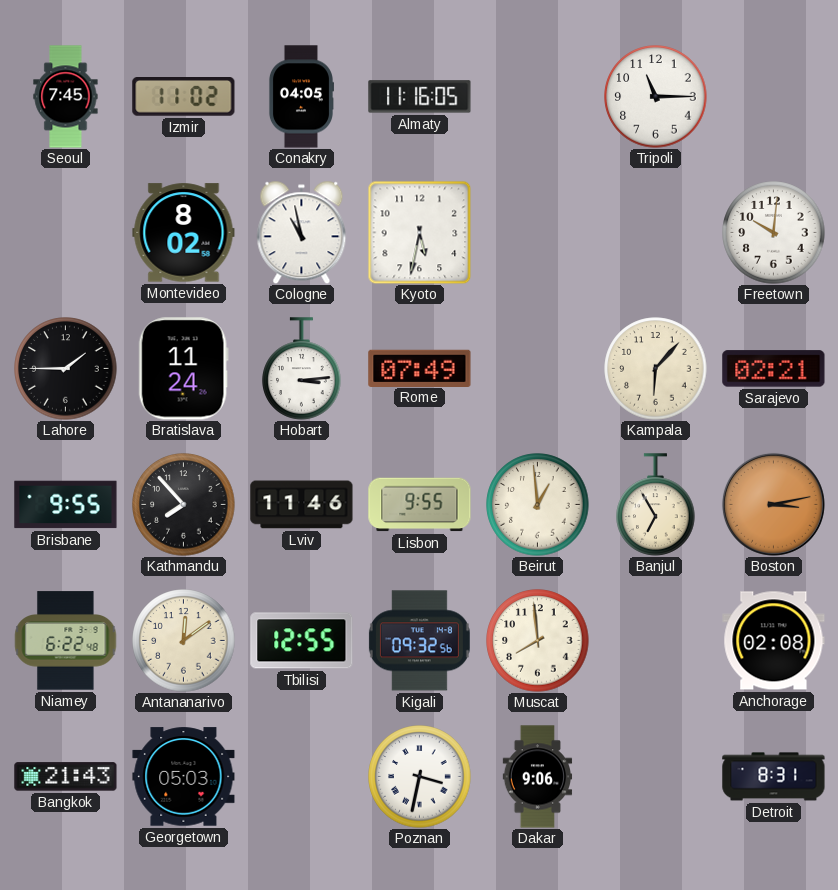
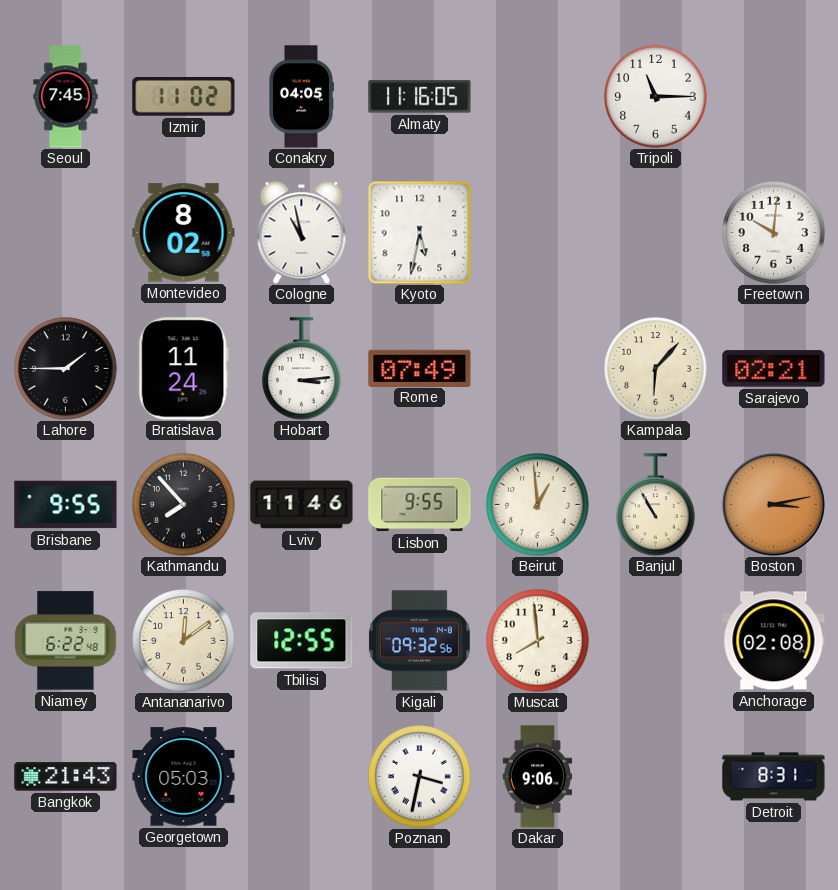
Banjul: 6:55 -> 10:55
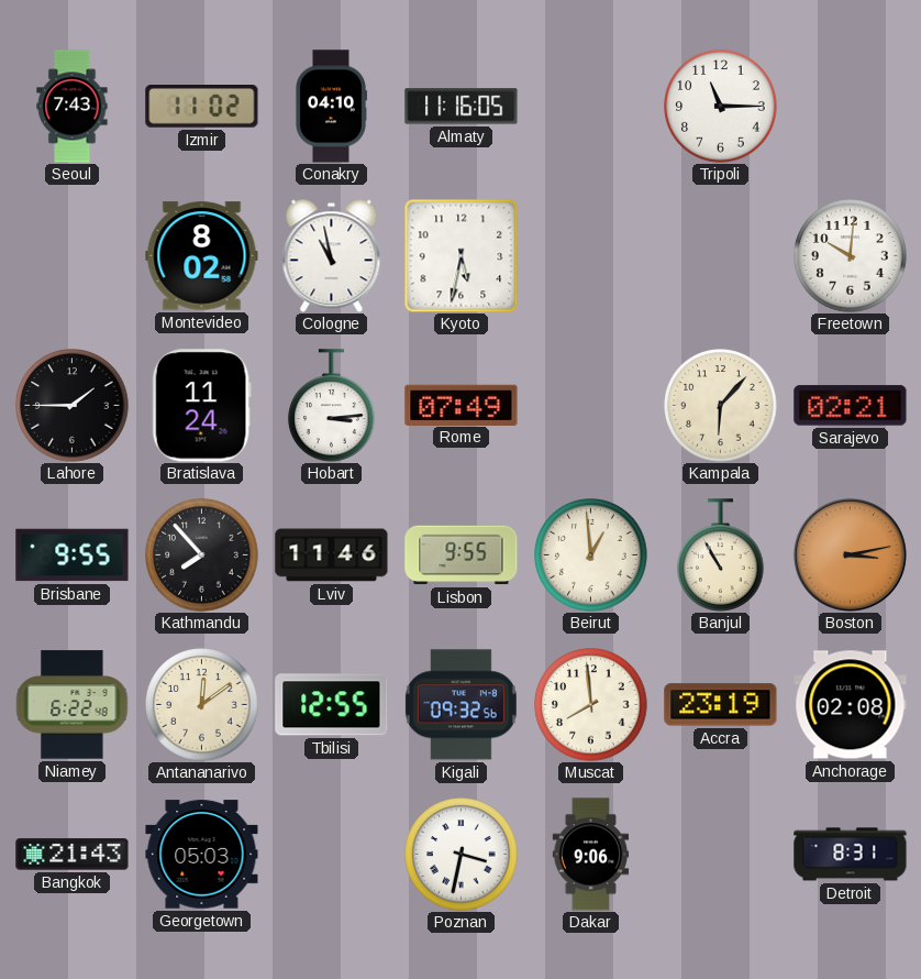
Seoul: 7:45 -> 7:43
Conakry: 04:05 -> 04:10
Accra: none -> 23:19
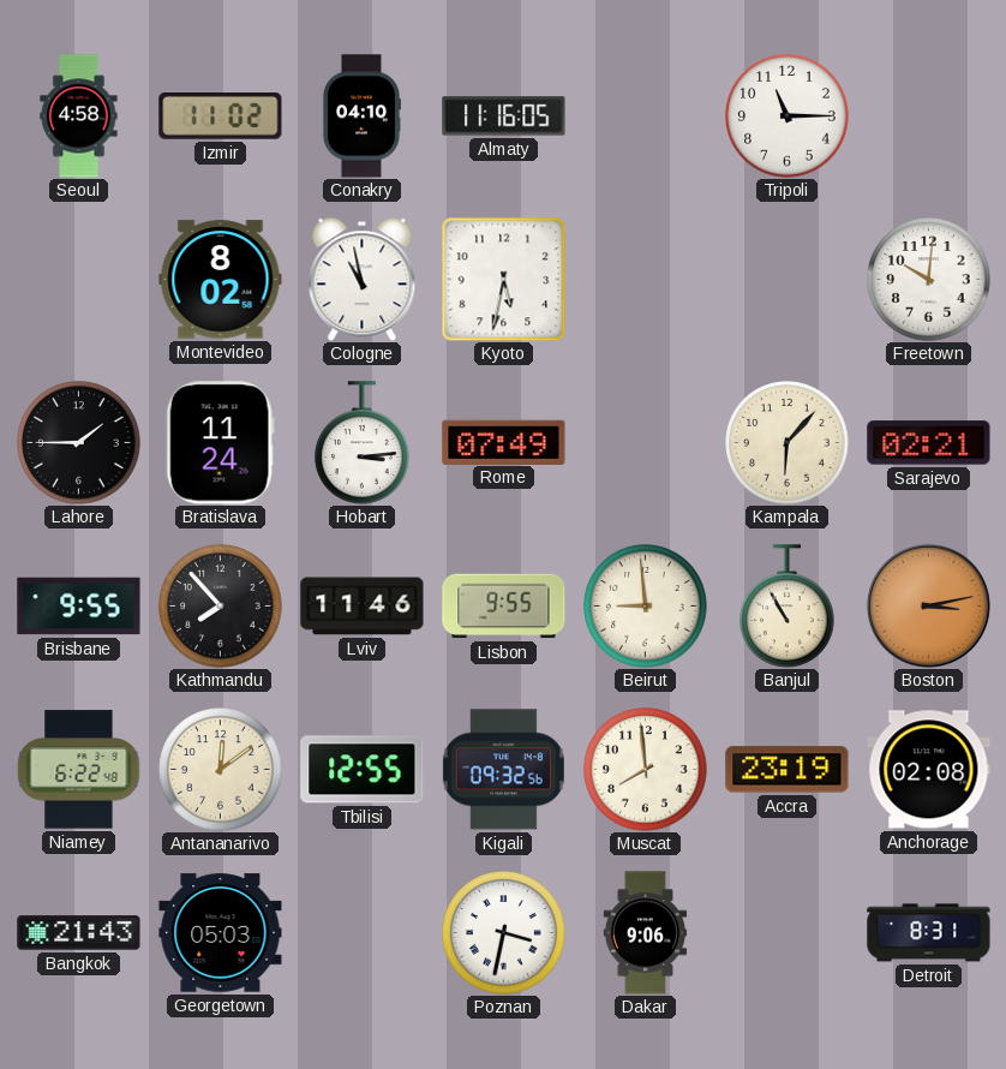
Seoul: 7:43 -> 4:58
Beirut: 12:59 -> 8:59
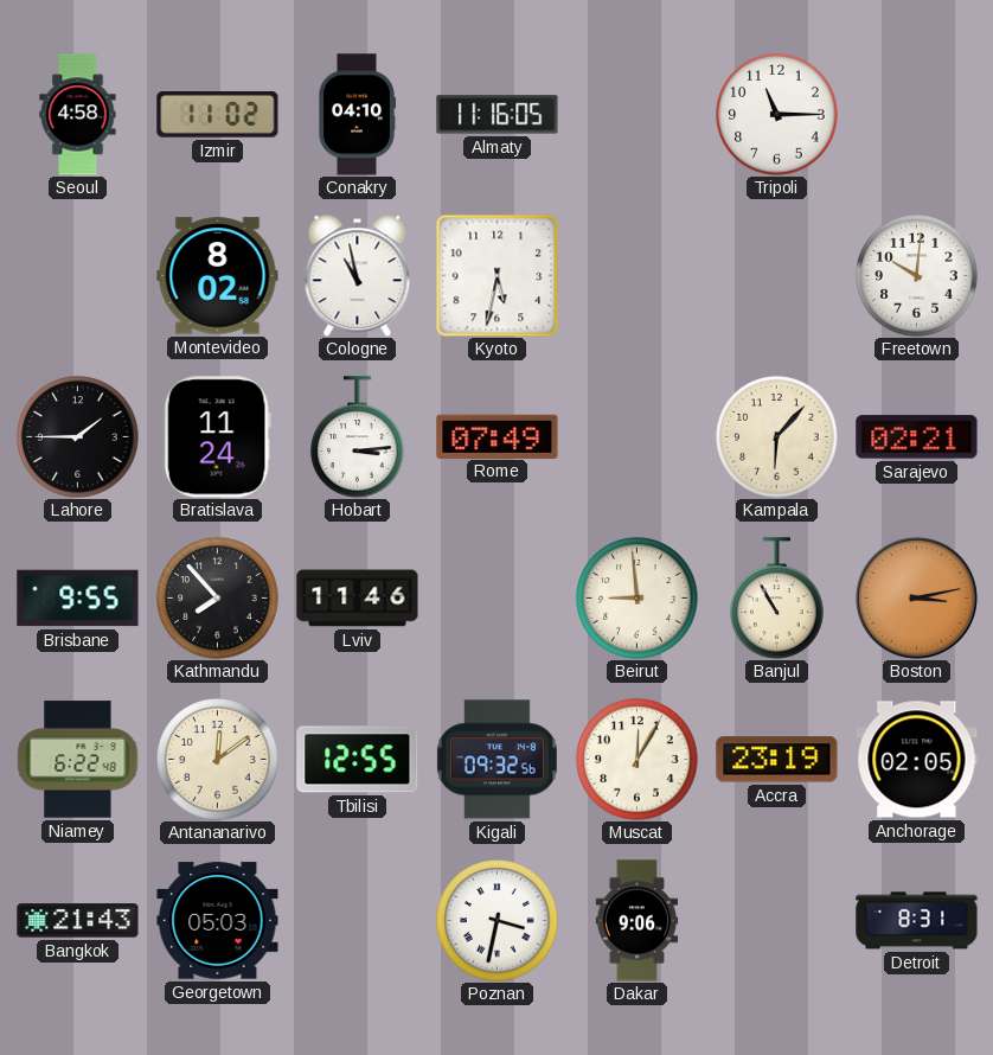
Lisbon: 9:55 -> none
Muscat: 7:59 -> 12:05
Anchorage: 02:08 -> 02:05
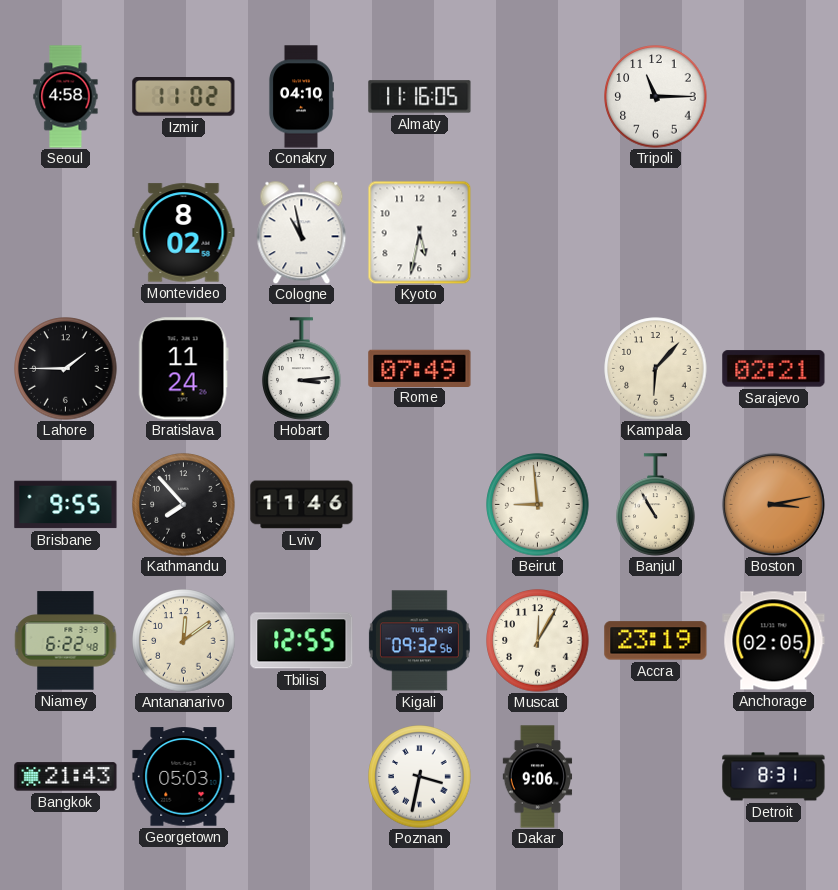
Freetown: 10:01 -> none
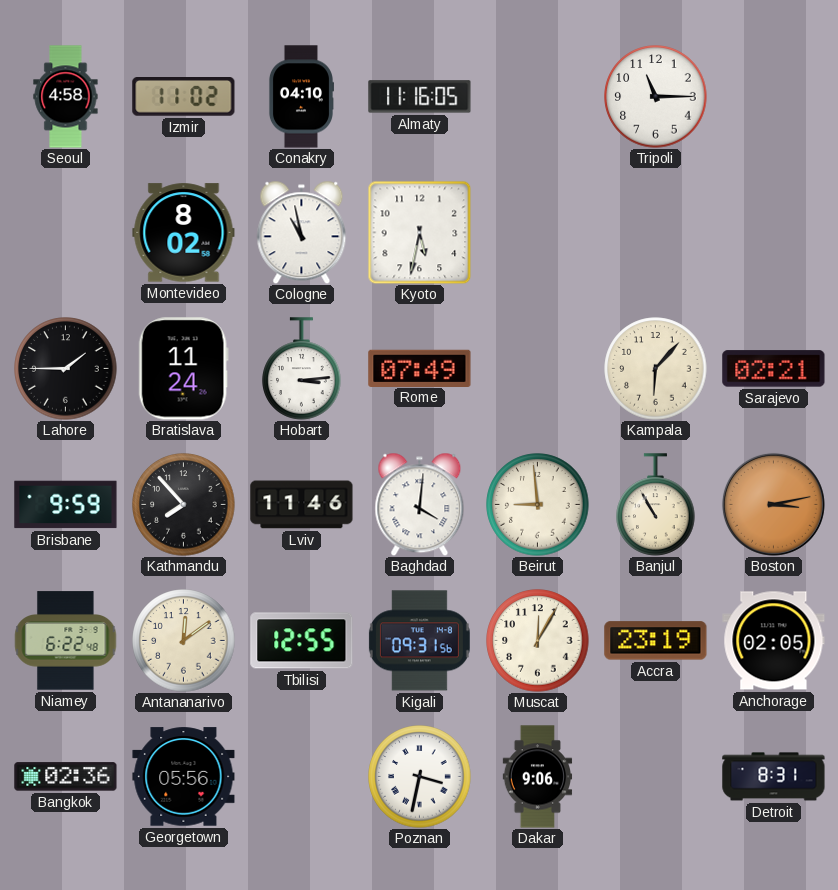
Brisbane: 9:55 -> 9:59
Baghdad: none -> 4:01
Kigali: 09:32 -> 09:31
Bangkok: 21:43 -> 02:36
Georgetown: 05:03 -> 05:56
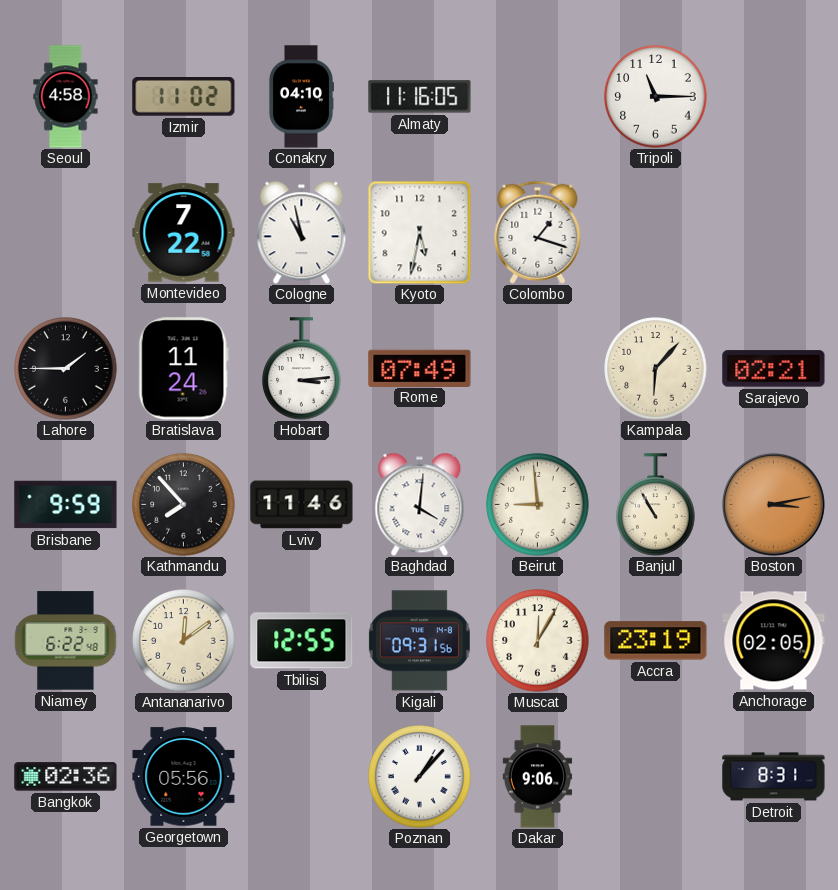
Montevideo: 8:02 -> 7:22
Colombo: none -> 1:18
Poznan: 3:32 -> 1:07
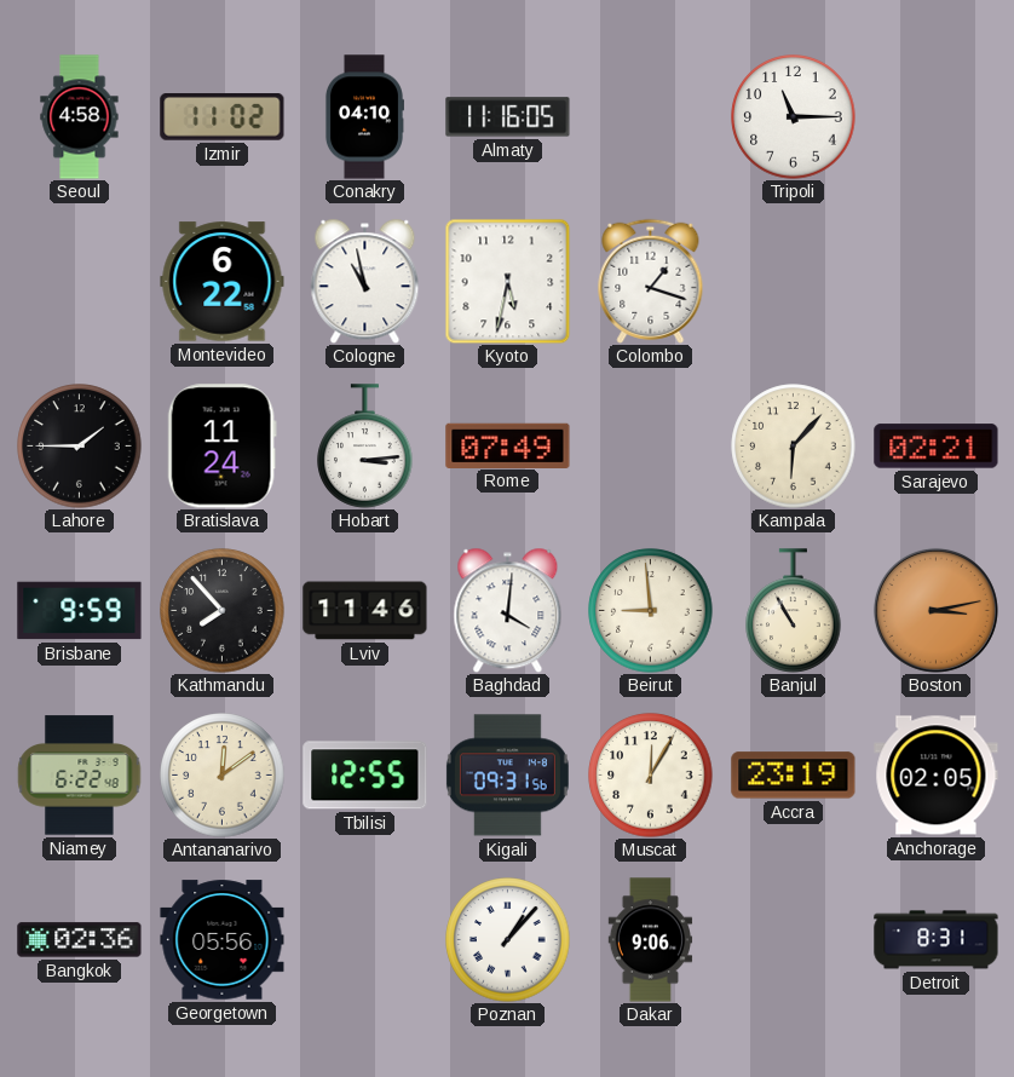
Montevideo: 7:22 -> 6:22
